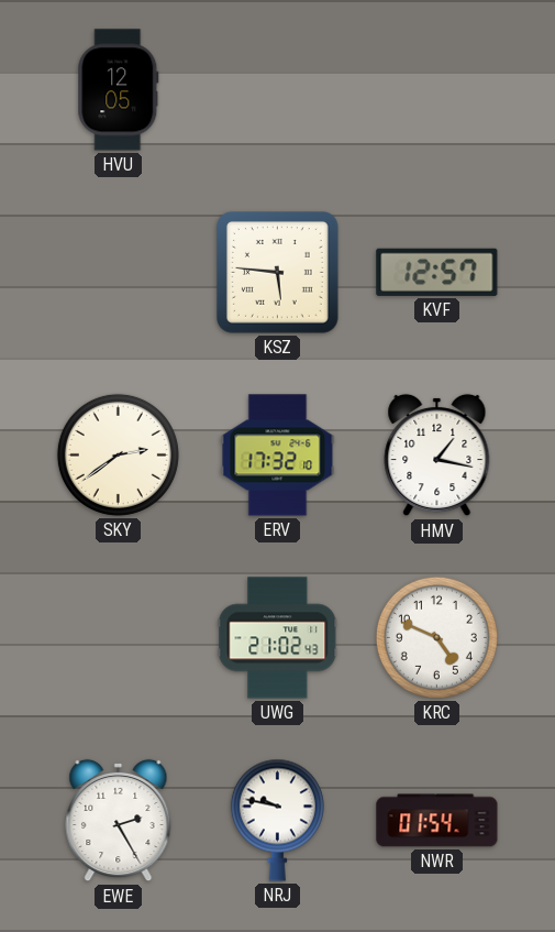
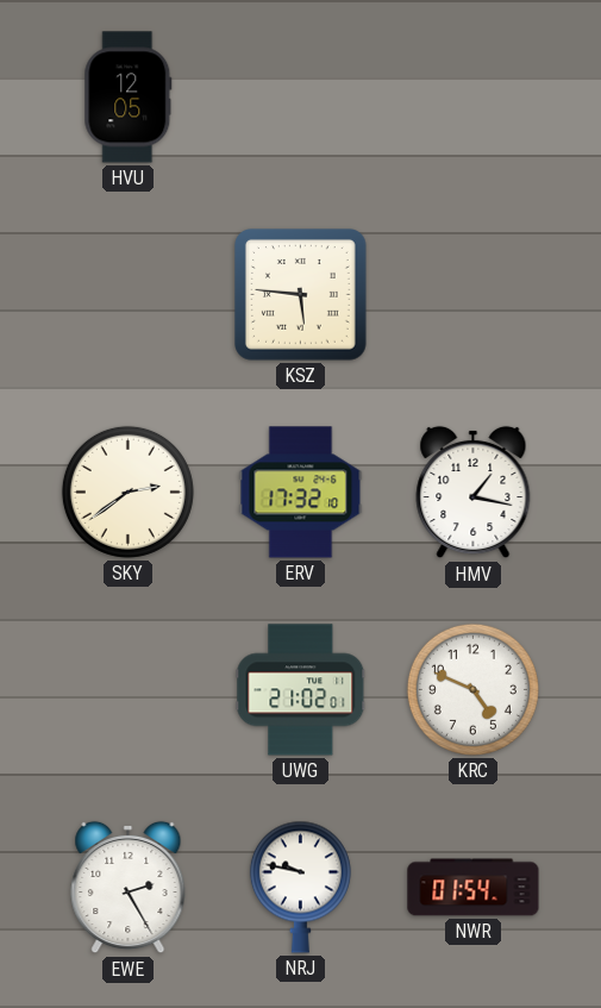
KVF: 12:57 -> none
UWG: 21:02:43 -> 21:02:01
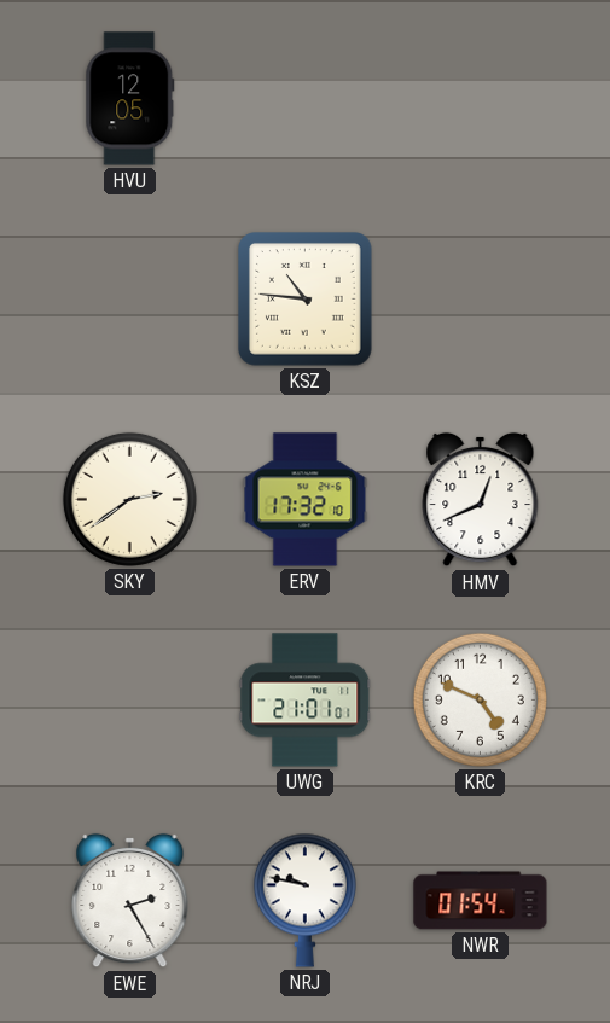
KSZ: 5:46 -> 10:46
HMV: 1:17 -> 12:41
UWG: 21:02 -> 21:01
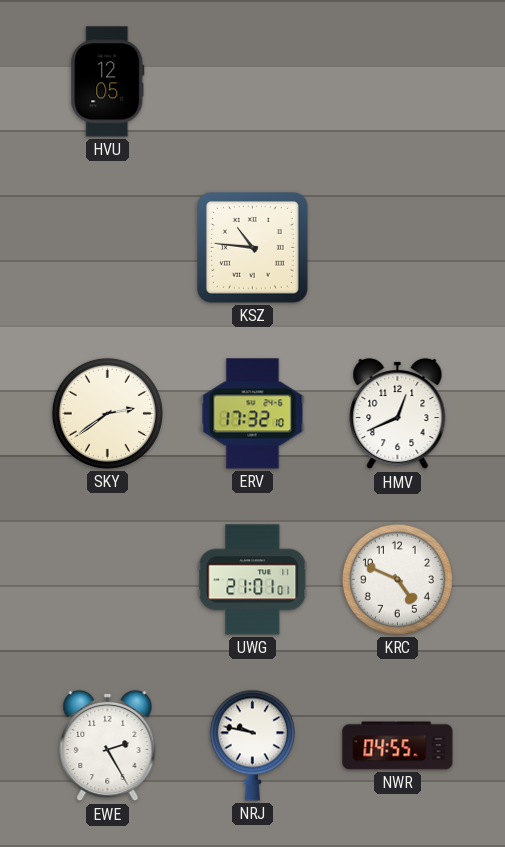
NWR: 01:54 -> 04:55
